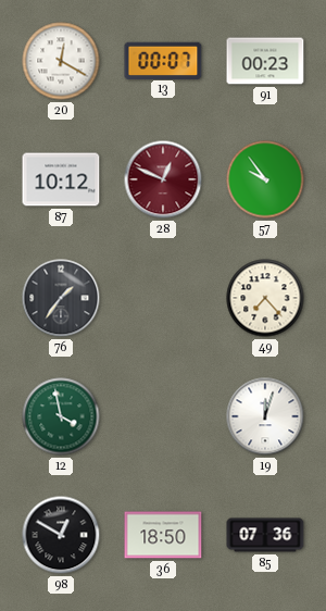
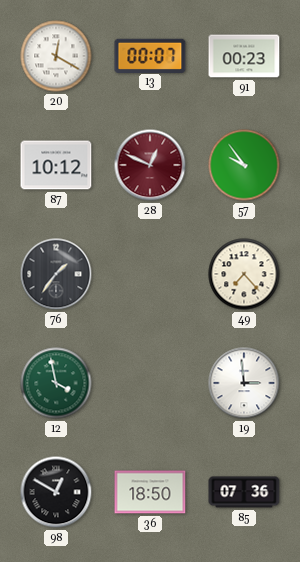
19: 12:03 -> 2:59
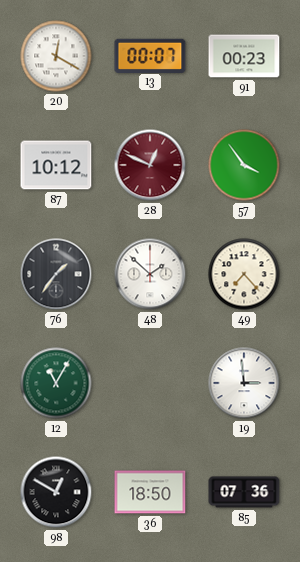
57: 9:54 -> 3:54
48: none -> 1:52
12: 3:58 -> 11:05
